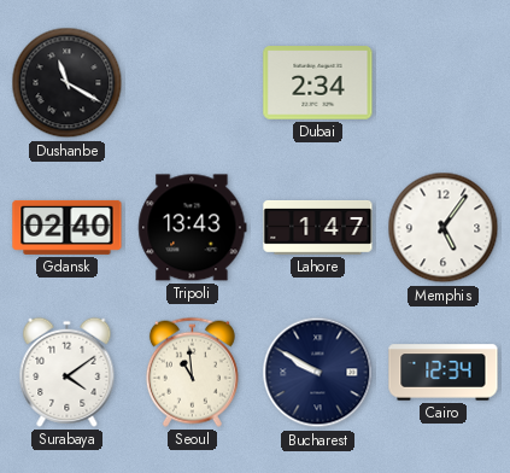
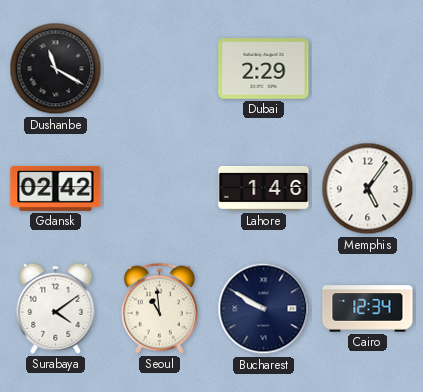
Dubai: 2:34 -> 2:29
Gdansk: 02:40 -> 02:42
Tripoli: 13:43 -> none
Lahore: 1:47 -> 1:46
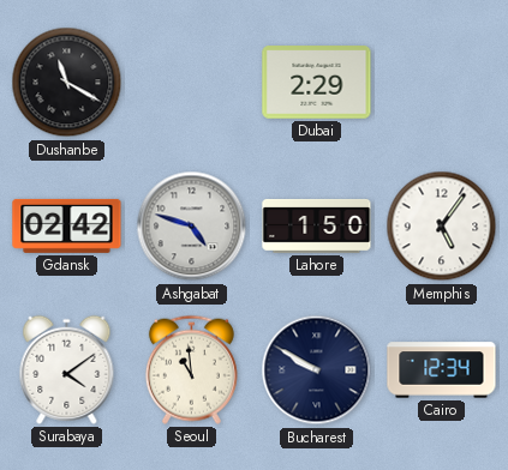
Ashgabat: none -> 4:48
Lahore: 1:46 -> 1:50
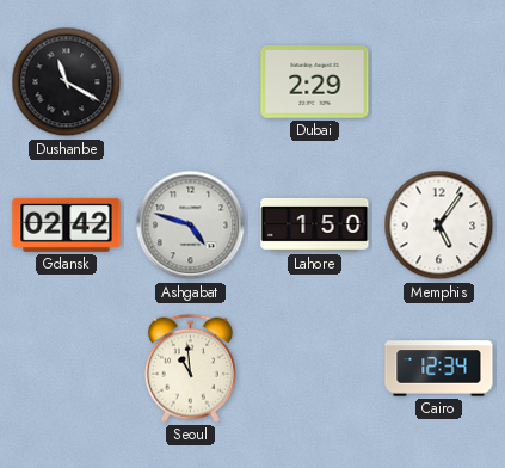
Surabaya: 4:09 -> none
Bucharest: 9:50 -> none
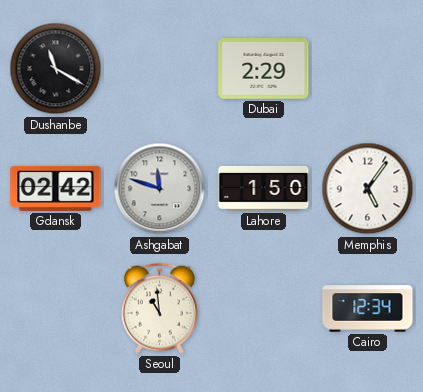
Ashgabat: 4:48 -> 11:48
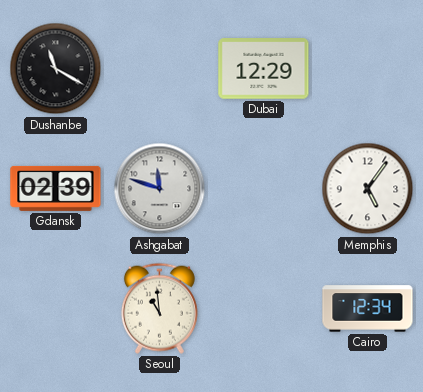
Dubai: 2:29 -> 12:29
Gdansk: 02:42 -> 02:39
Lahore: 1:50 -> none
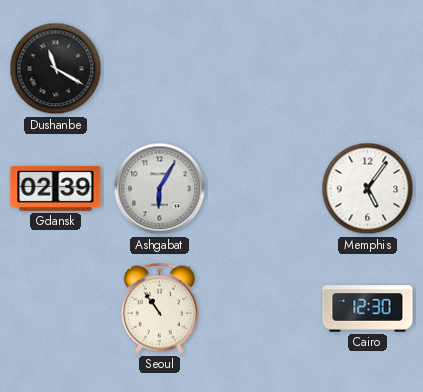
Dubai: 12:29 -> none
Ashgabat: 11:48 -> 6:05
Seoul: 10:59 -> 10:54
Cairo: 12:34 -> 12:30
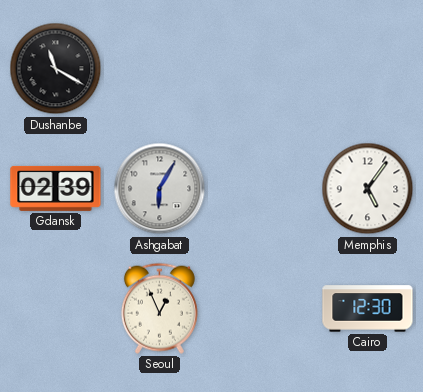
Seoul: 10:54 -> 12:56
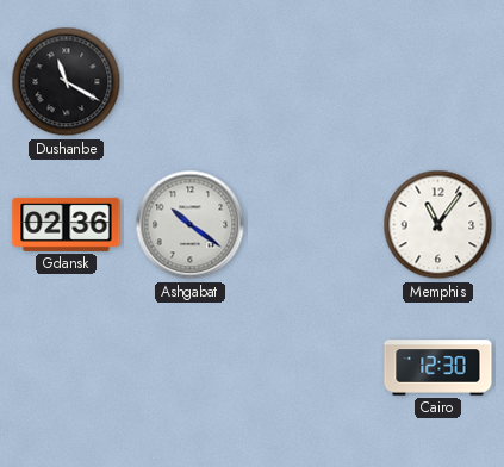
Gdansk: 02:39 -> 02:36
Ashgabat: 6:05 -> 10:21
Memphis: 5:06 -> 11:06
Seoul: 12:56 -> none
